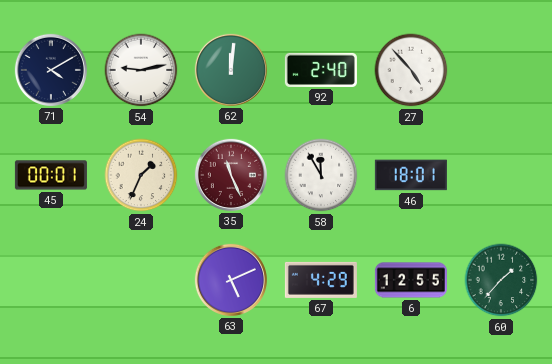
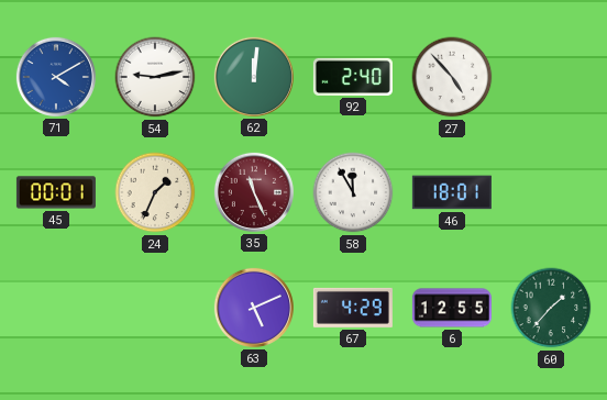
71 dial: navy -> blue
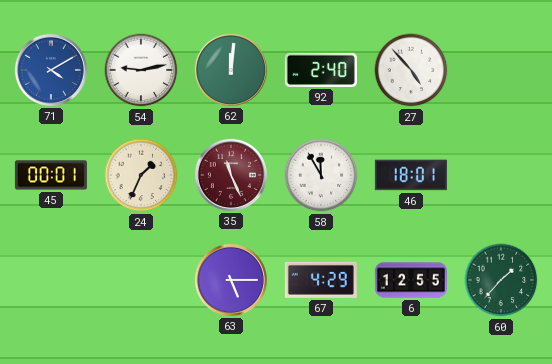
63: 5:11 -> 5:15
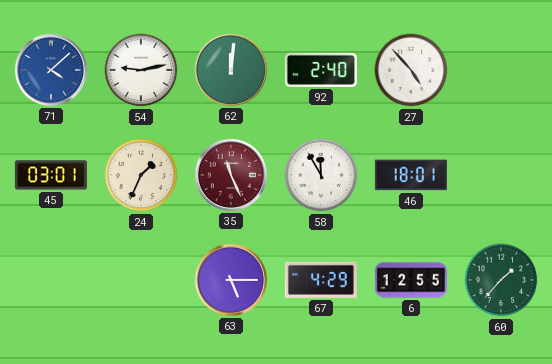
71: 4:10 -> 4:08
45: 00:01 -> 03:01
